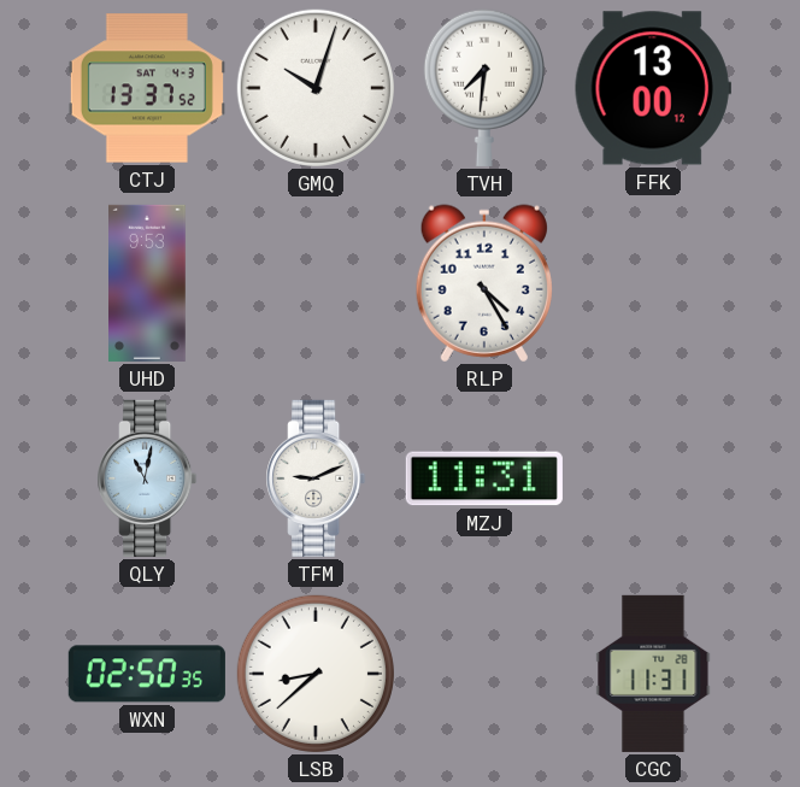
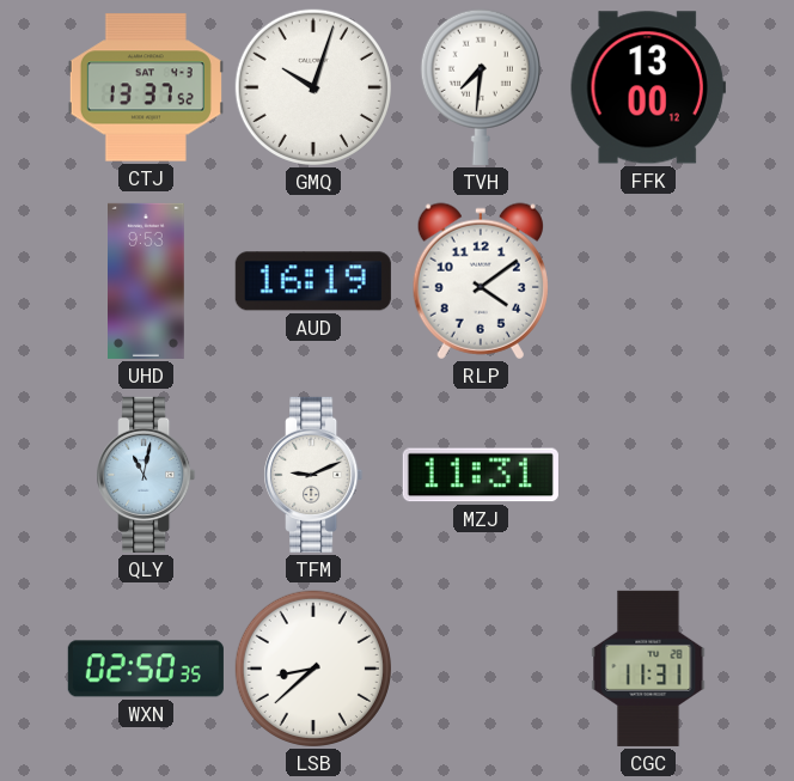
AUD: none -> 16:19
RLP: 4:25 -> 4:09
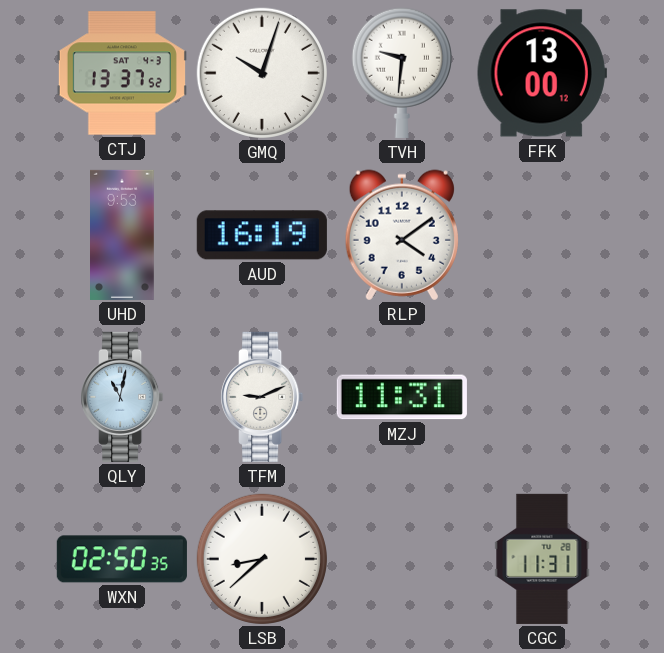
TVH: 7:31 -> 9:31
